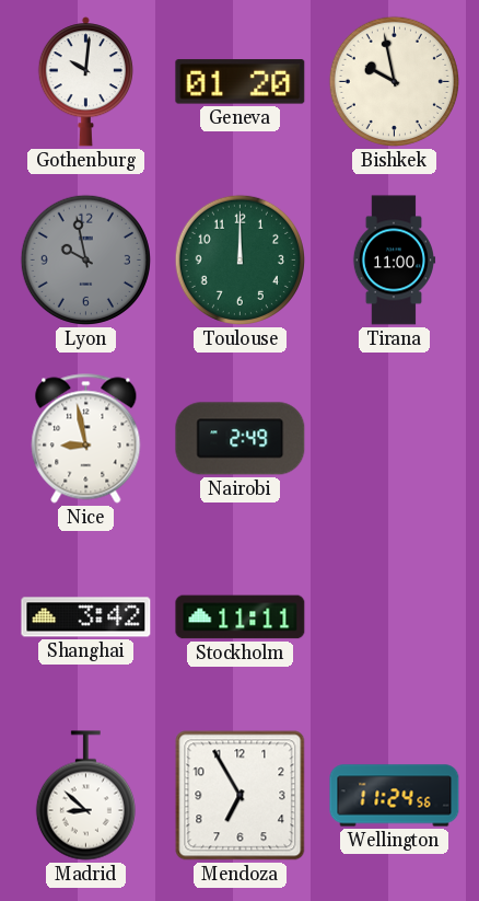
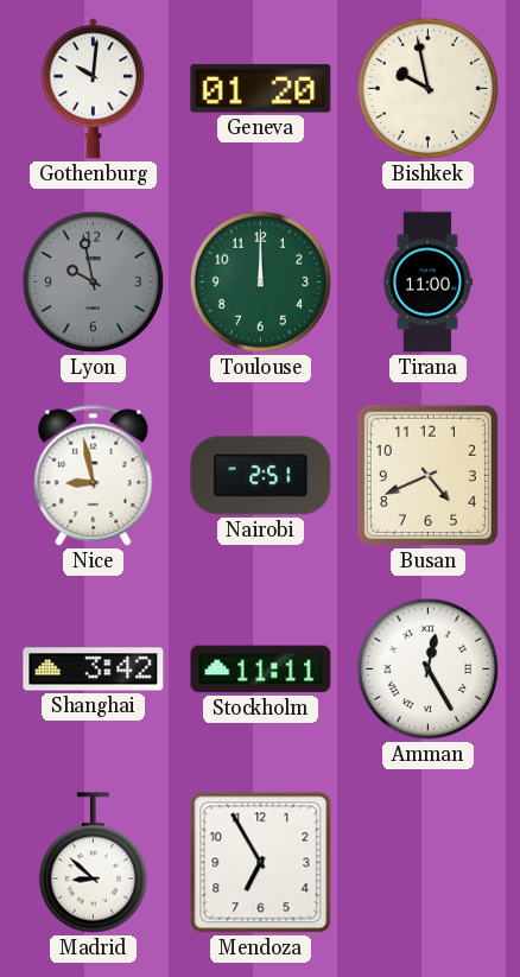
Nairobi: 2:49 -> 2:51
Busan: none -> 4:41
Amman: none -> 12:25
Wellington: 11:24 -> none
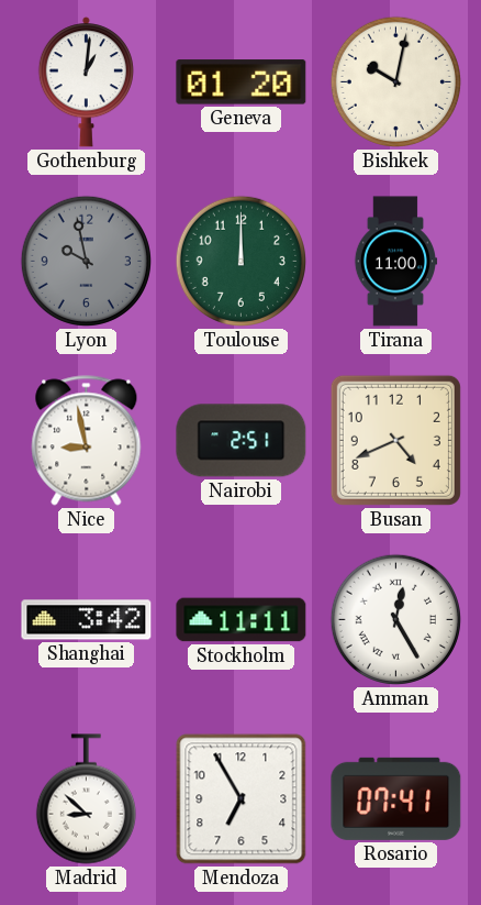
Gothenburg: 10:01 -> 1:01
Bishkek: 9:58 -> 10:02
Rosario: none -> 07:41
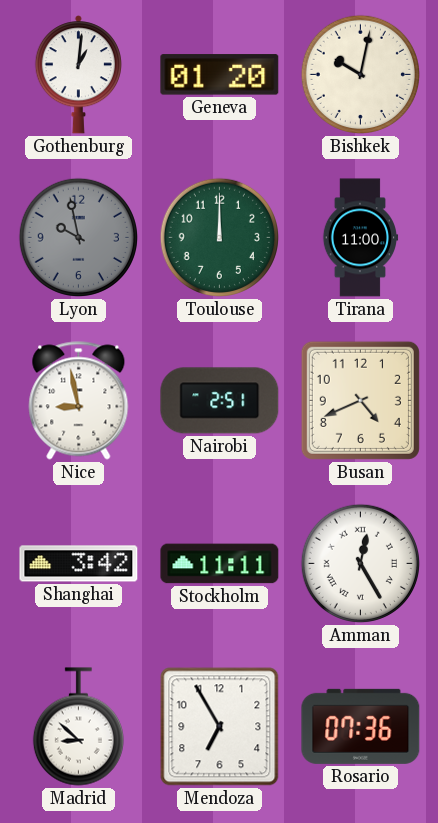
Rosario: 07:41 -> 07:36
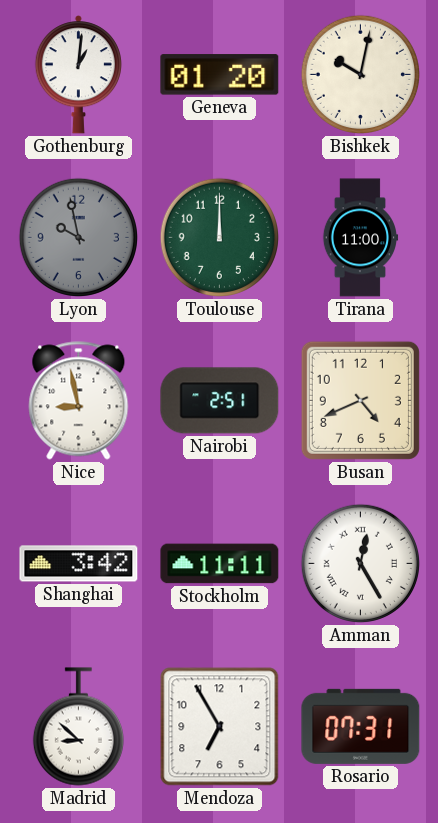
Rosario: 07:36 -> 07:31
